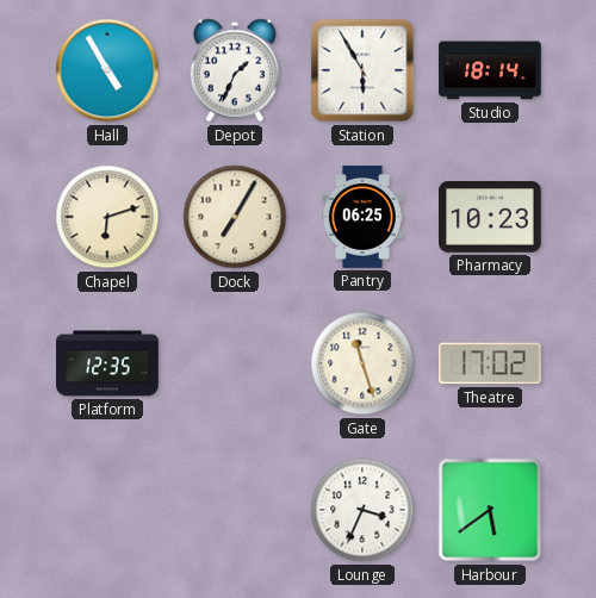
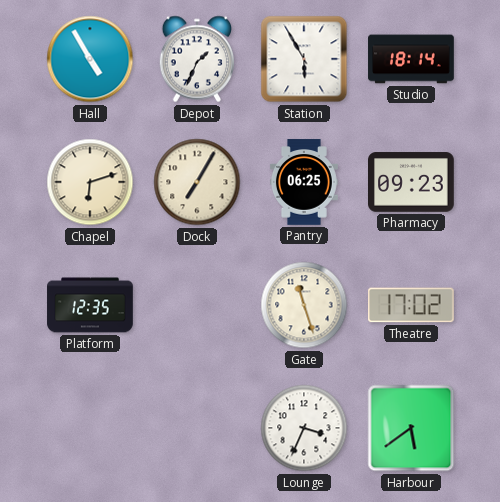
Pharmacy: 10:23 -> 09:23
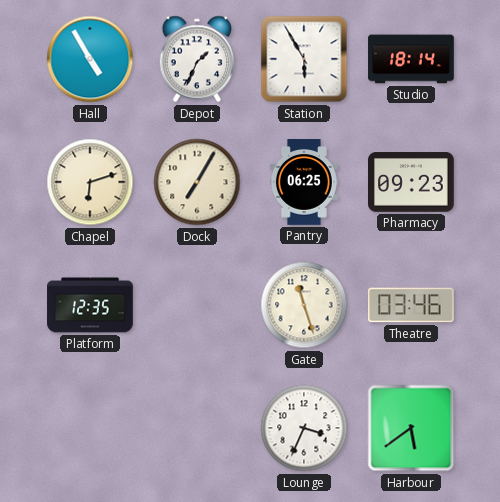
Theatre: 17:02 -> 03:46
